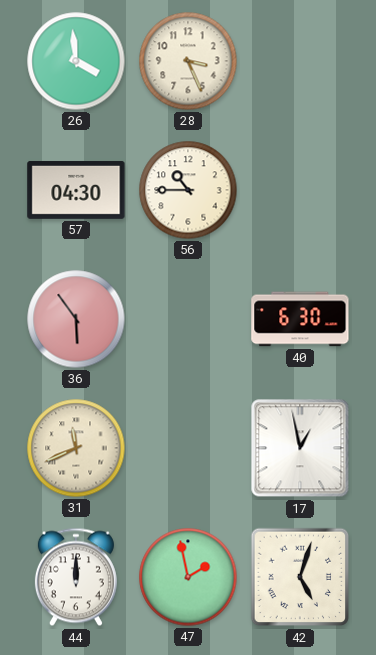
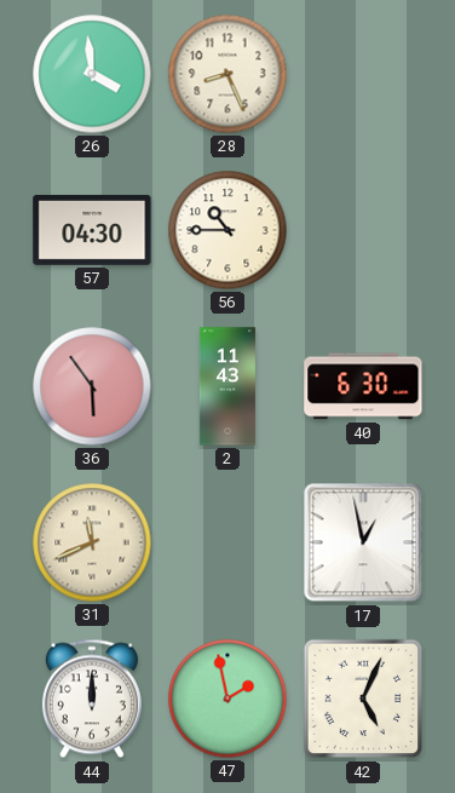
28: 3:26 -> 8:26
2: none -> 11:43
42: 5:03 -> 5:04
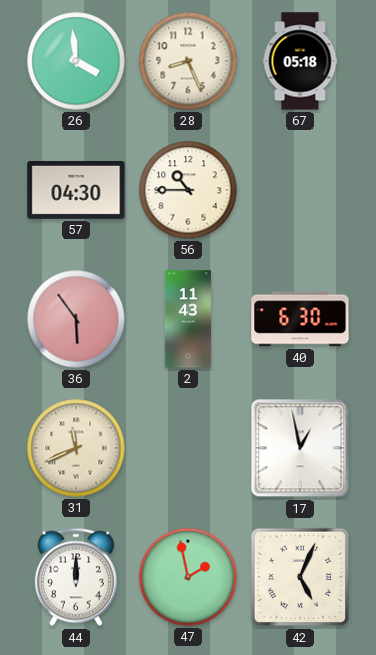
67: none -> 05:18
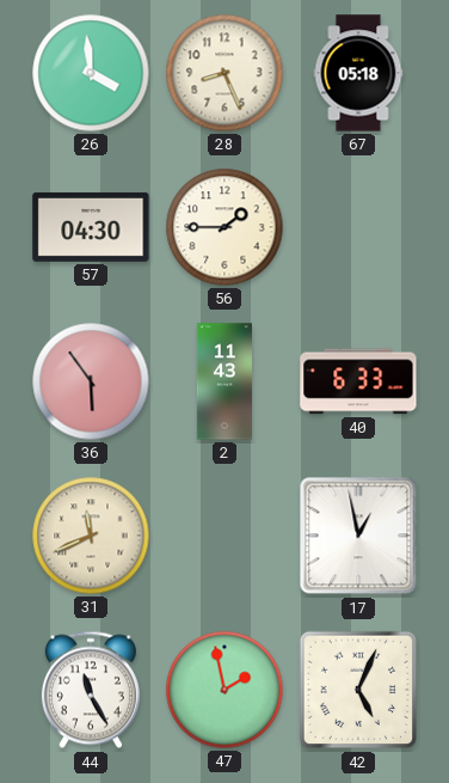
56: 10:45 -> 1:45
40: 6:30 -> 6:33
44: 12:00 -> 11:25
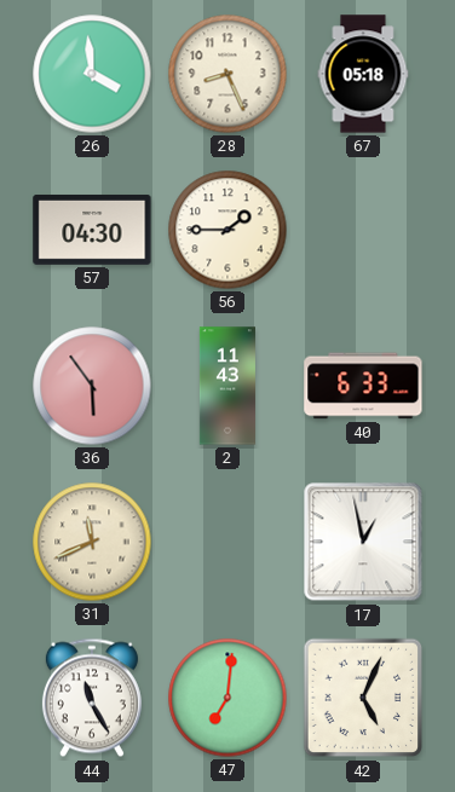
47: 1:58 -> 7:01
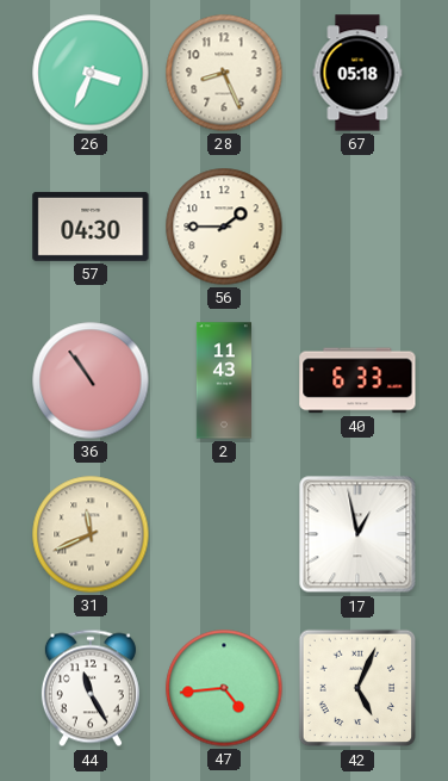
26: 3:59 -> 3:34
36: 5:54 -> 10:54
47: 7:01 -> 4:44
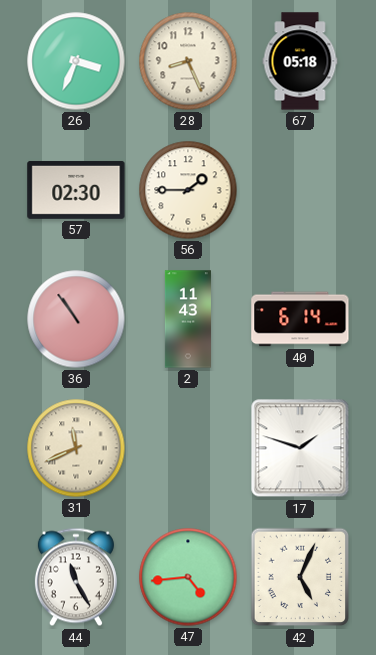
57: 04:30 -> 02:30
40: 6:33 -> 6:14
17: 12:58 -> 1:48
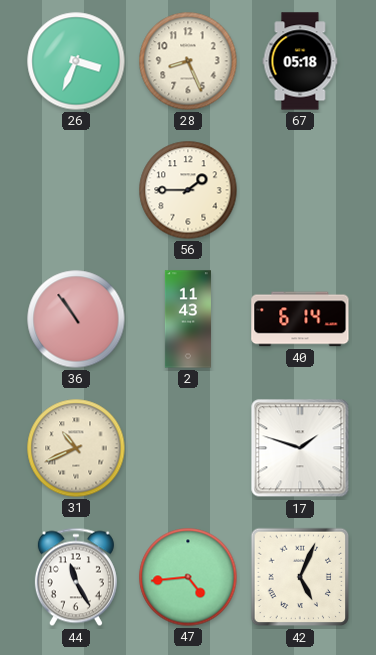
57: 02:30 -> none
31: 11:41 -> 10:41
